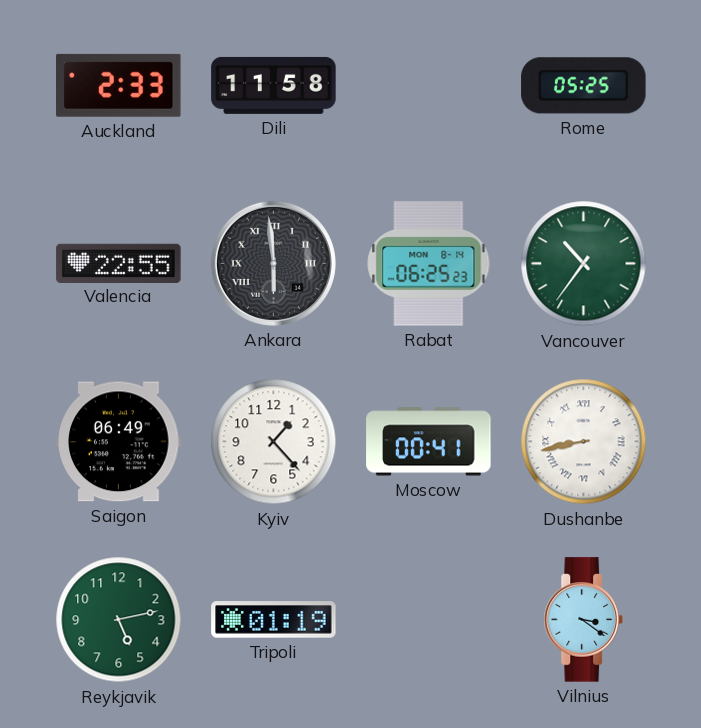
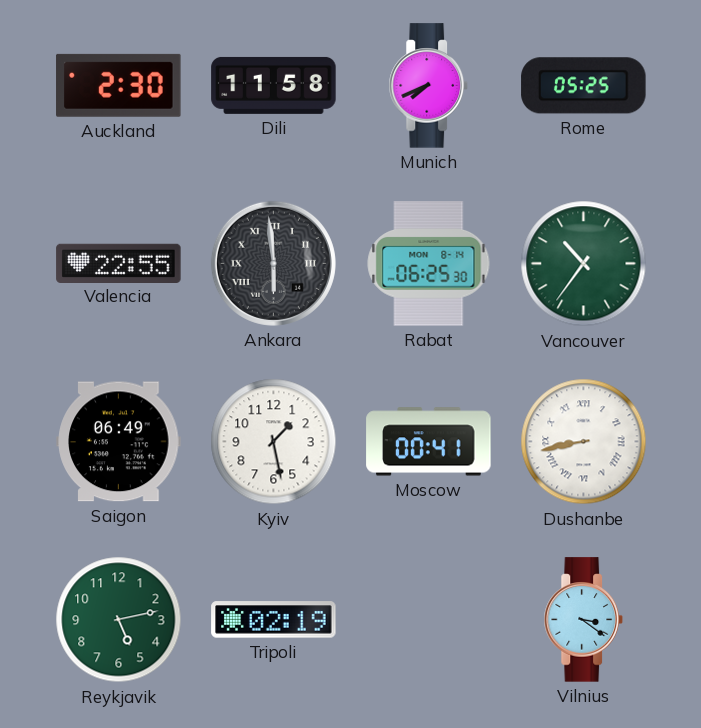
Auckland: 2:33 -> 2:30
Munich: none -> 7:41
Rabat: 06:25:23 -> 06:25:30
Kyiv: 1:23 -> 1:28
Tripoli: 01:19 -> 02:19
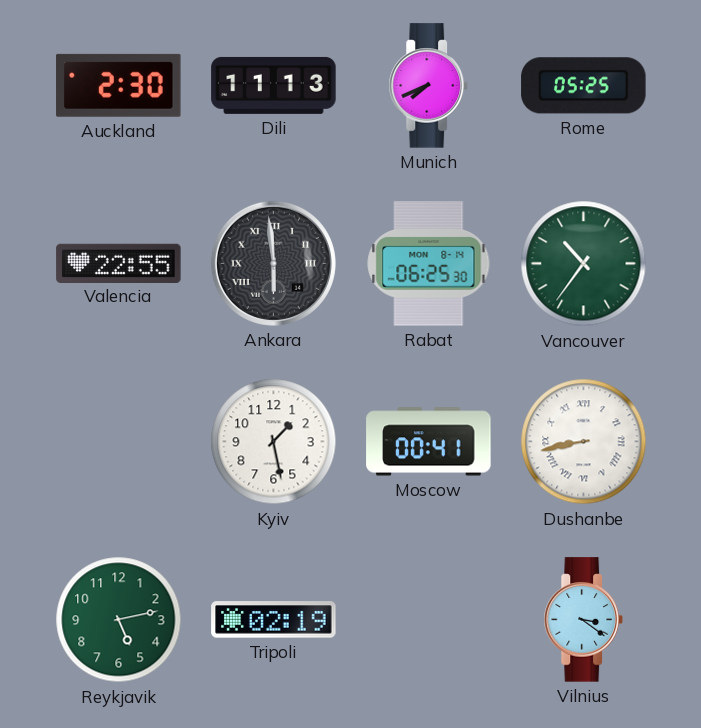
Dili: 11:58 -> 11:13
Saigon: 06:49 -> none
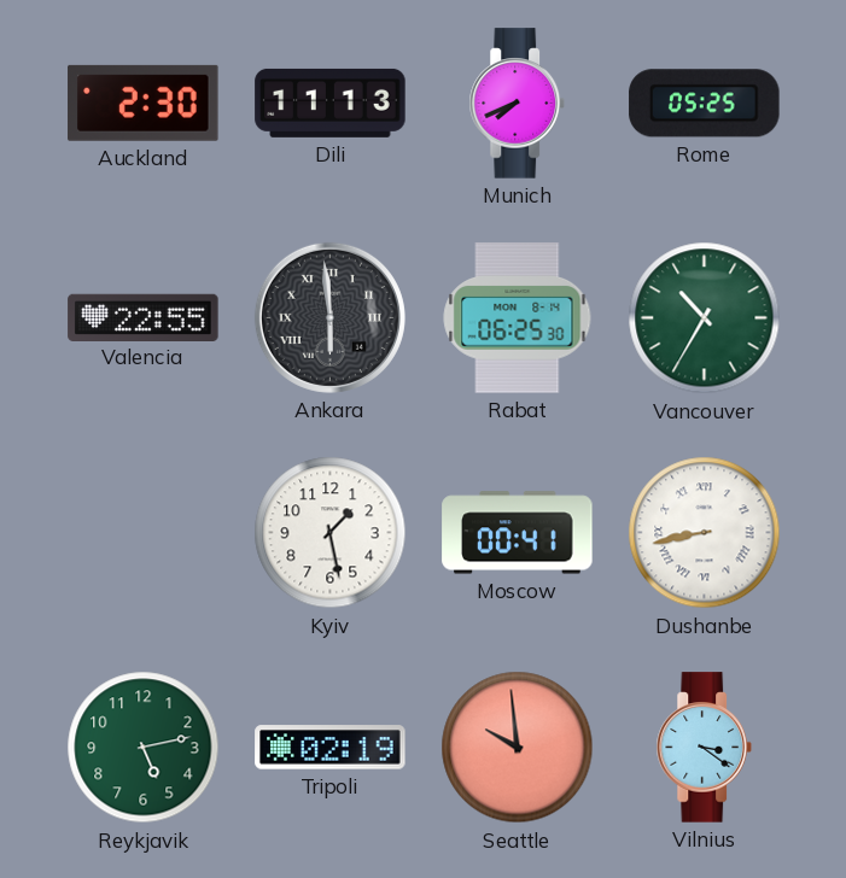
Vancouver: 10:36 -> 10:35
Seattle: none -> 9:59
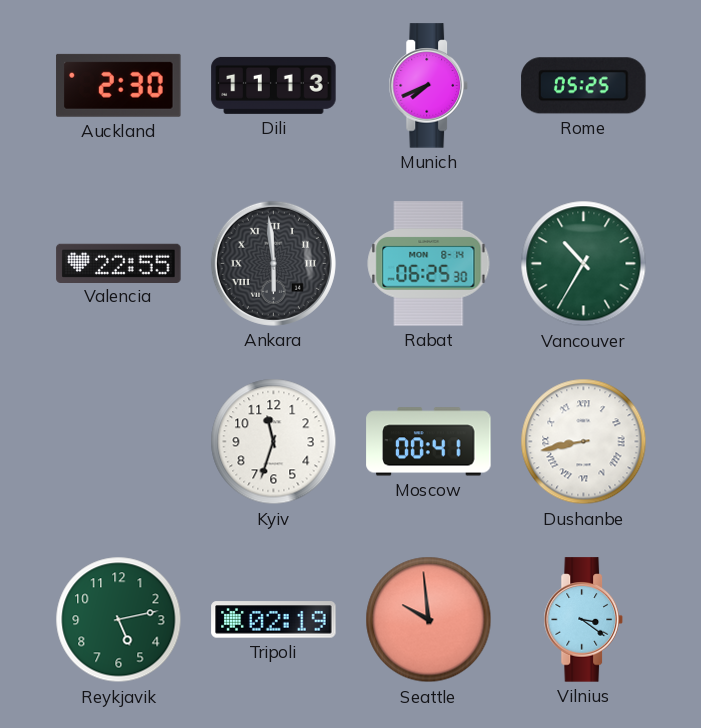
Kyiv: 1:28 -> 11:33
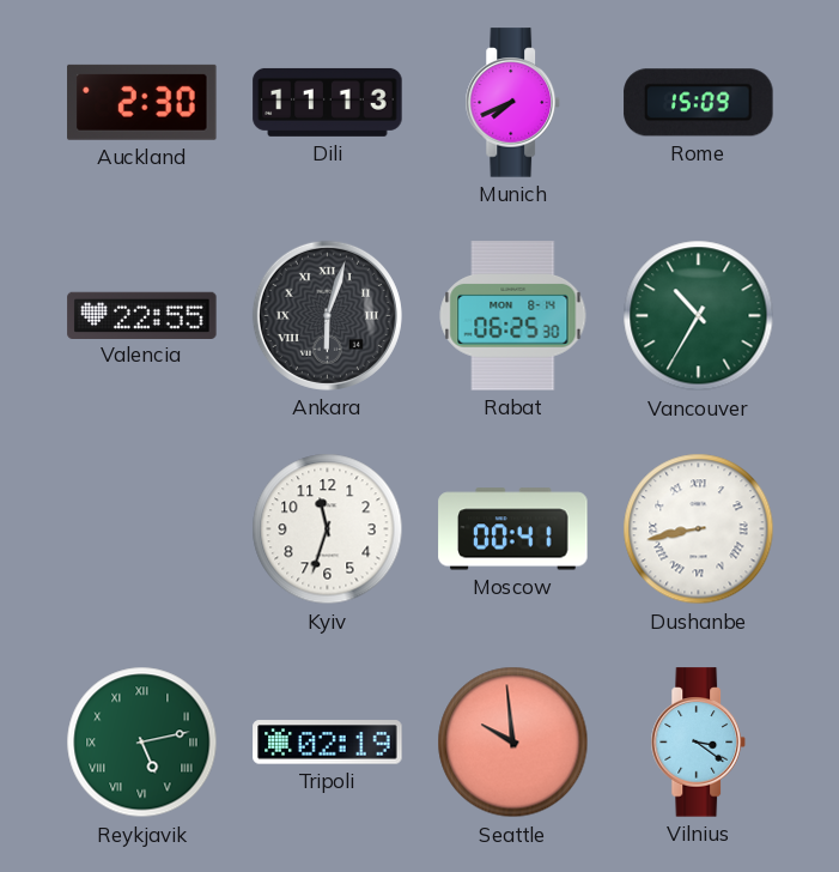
Rome: 05:25 -> 15:09
Ankara: 5:59 -> 6:03
Reykjavik numerals: Arabic -> Roman
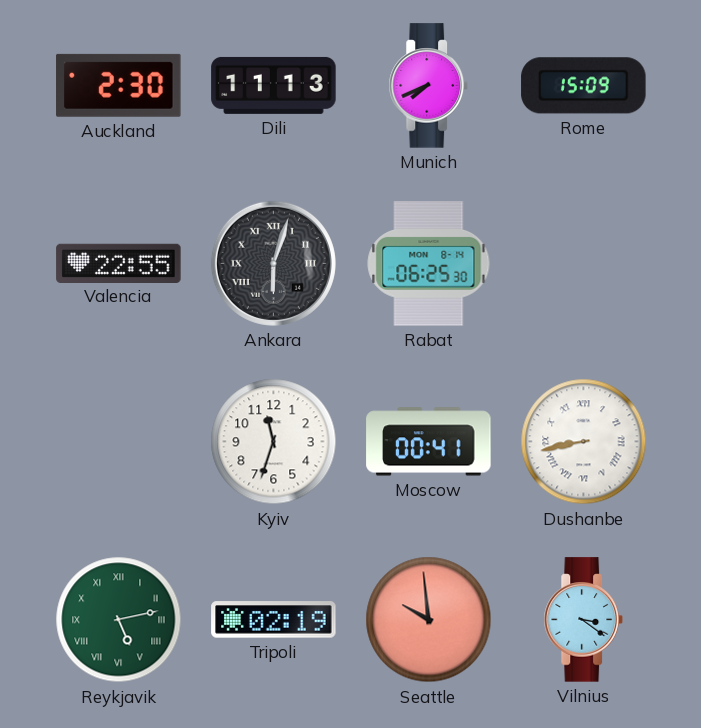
Vancouver: 10:35 -> none
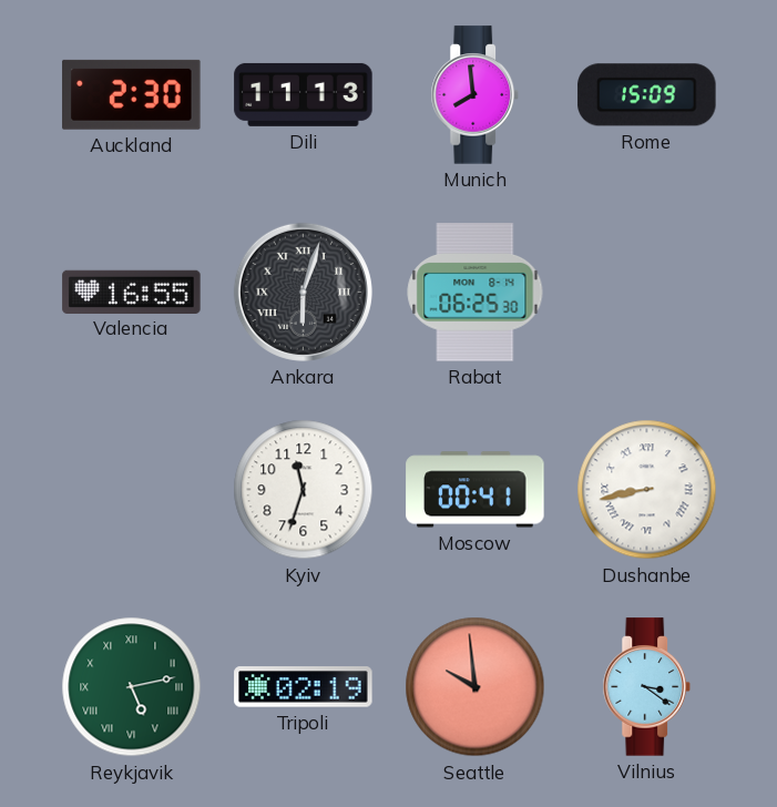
Munich: 7:41 -> 7:59
Valencia: 22:55 -> 16:55
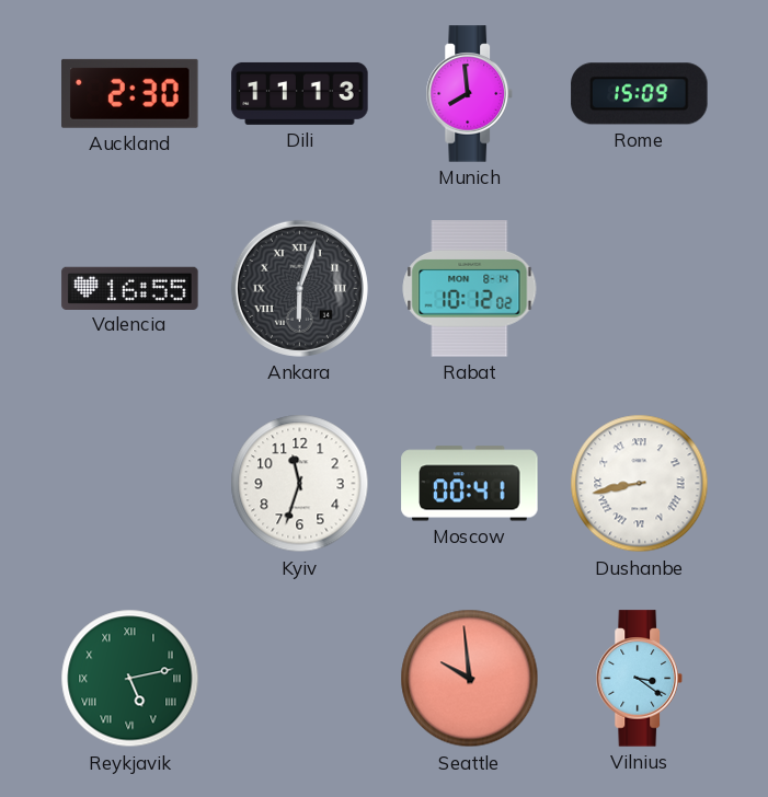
Rabat: 06:25 -> 10:12
Tripoli: 02:19 -> none
